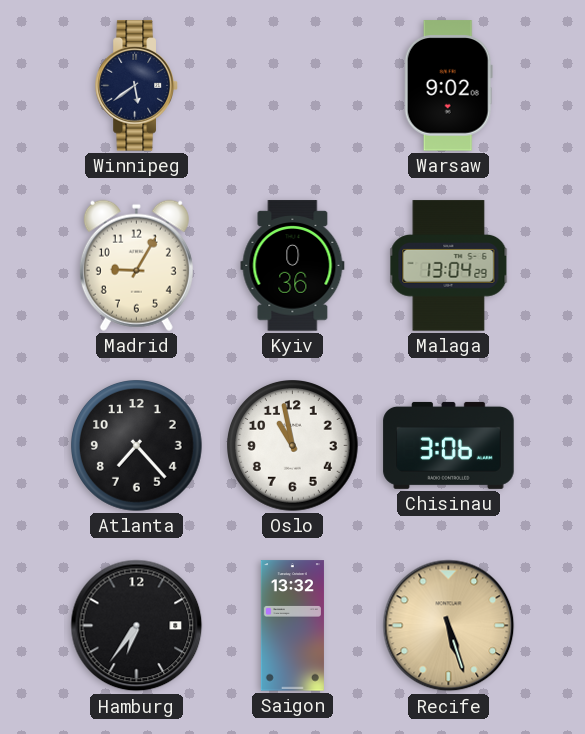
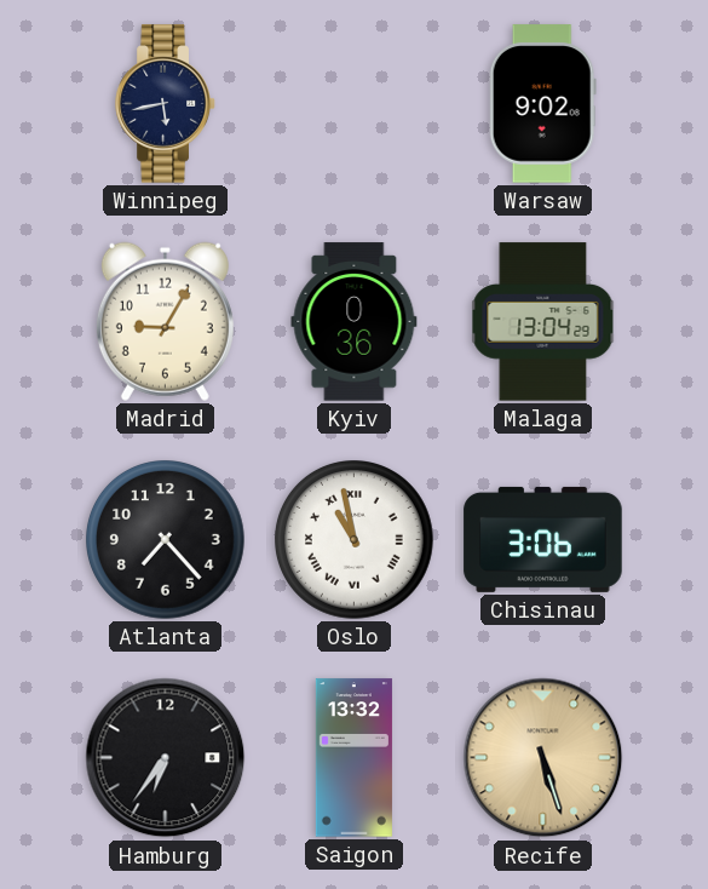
Winnipeg: 5:39 -> 5:43
Oslo numerals: Arabic -> Roman
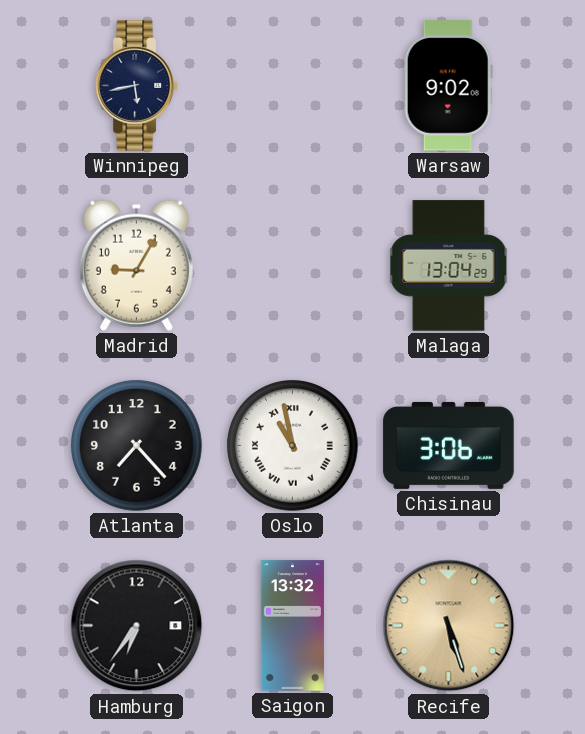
Kyiv: 0:36 -> none
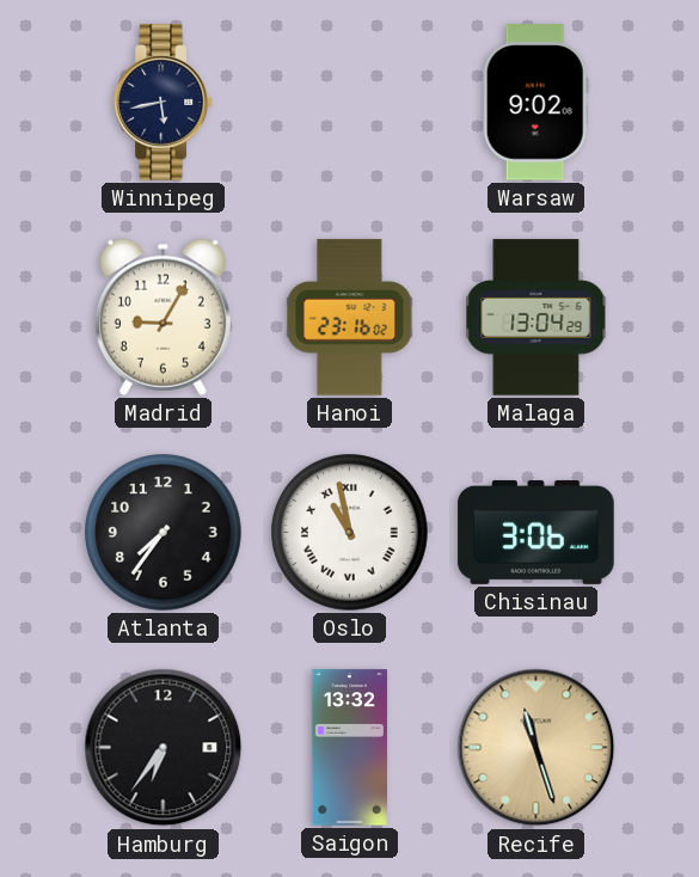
Hanoi: none -> 23:16
Atlanta: 7:23 -> 7:36
Recife: 5:27 -> 11:27
